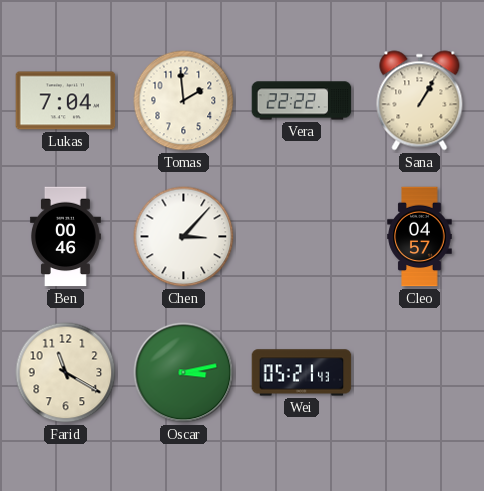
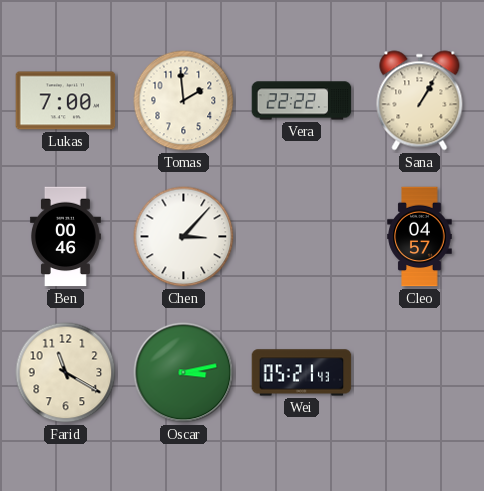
Lukas: 7:04 -> 7:00
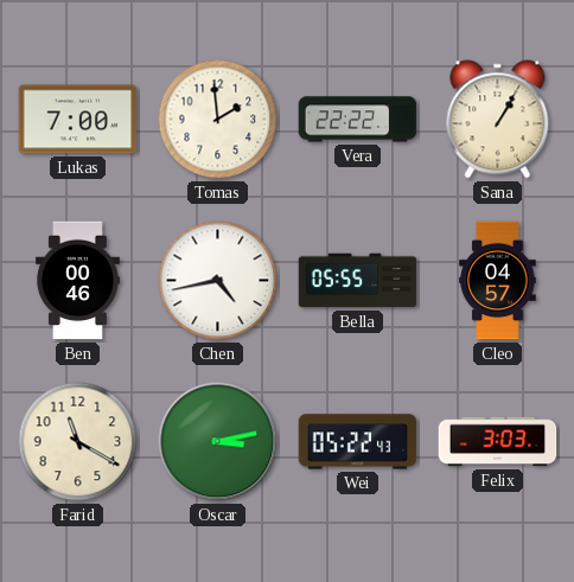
Chen: 3:07 -> 4:43
Bella: none -> 05:55
Wei: 05:21 -> 05:22
Felix: none -> 3:03
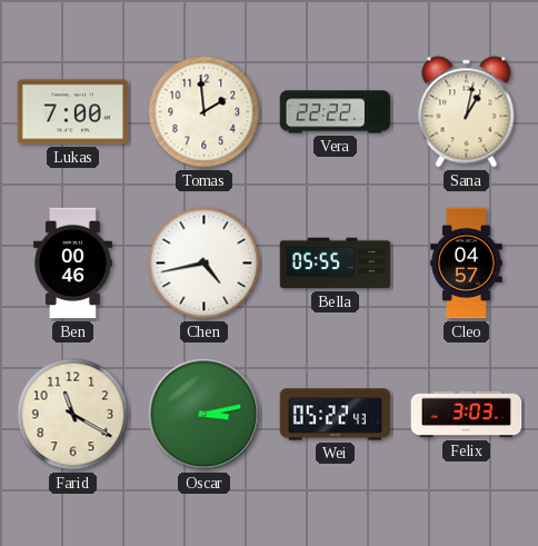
Sana: 1:05 -> 1:02
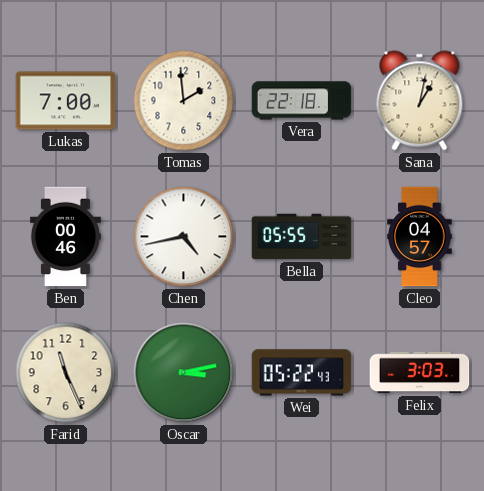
Vera: 22:22 -> 22:18
Farid: 11:20 -> 11:26
